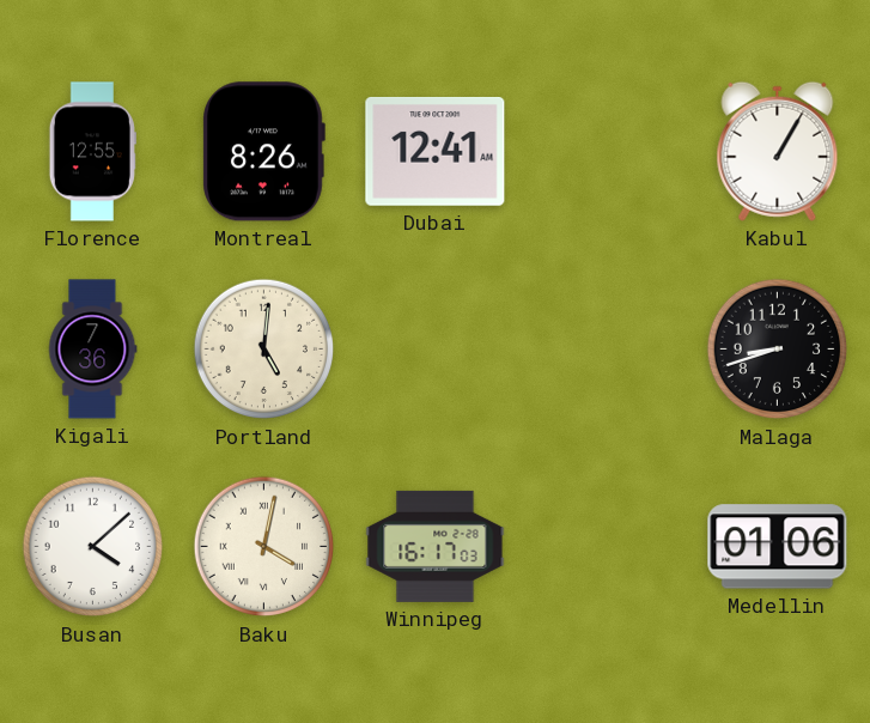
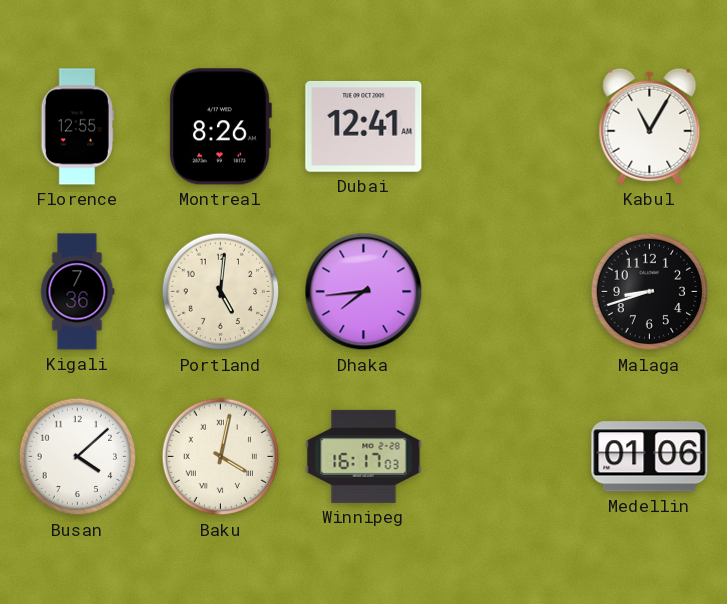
Kabul: 1:05 -> 11:05
Dhaka: none -> 7:44
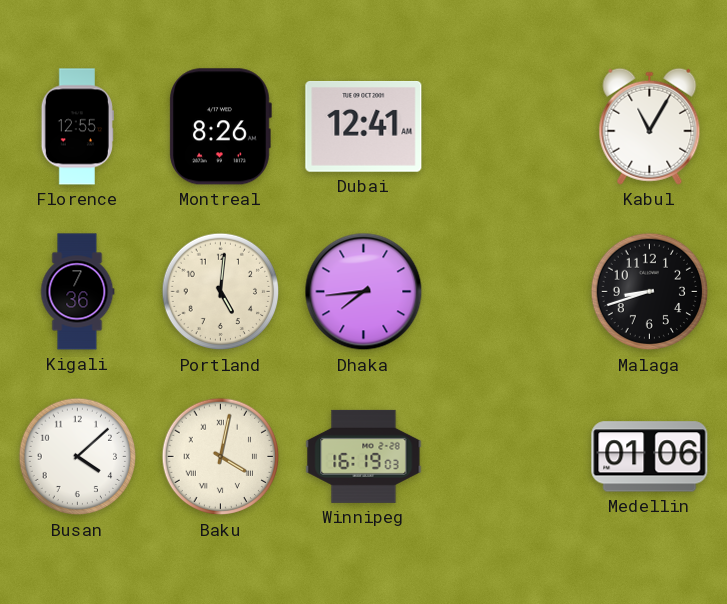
Winnipeg: 16:17 -> 16:19
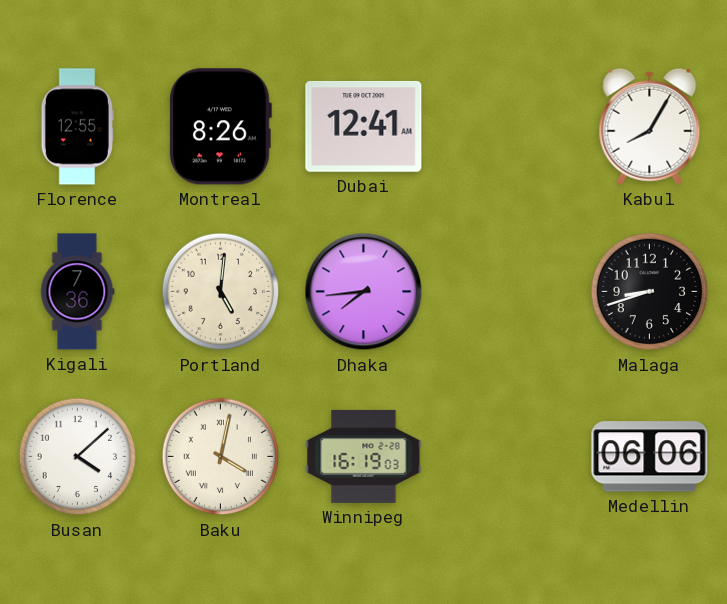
Kabul: 11:05 -> 8:05
Medellin: 01:06 -> 06:06
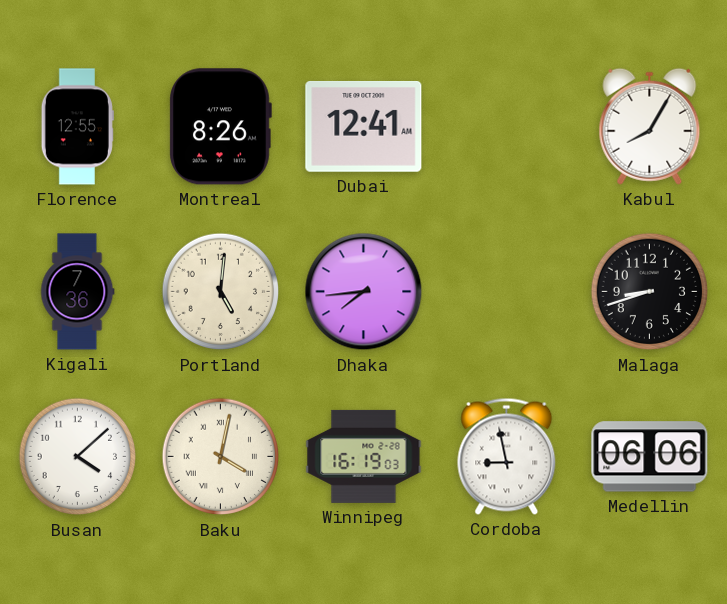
Cordoba: none -> 8:58
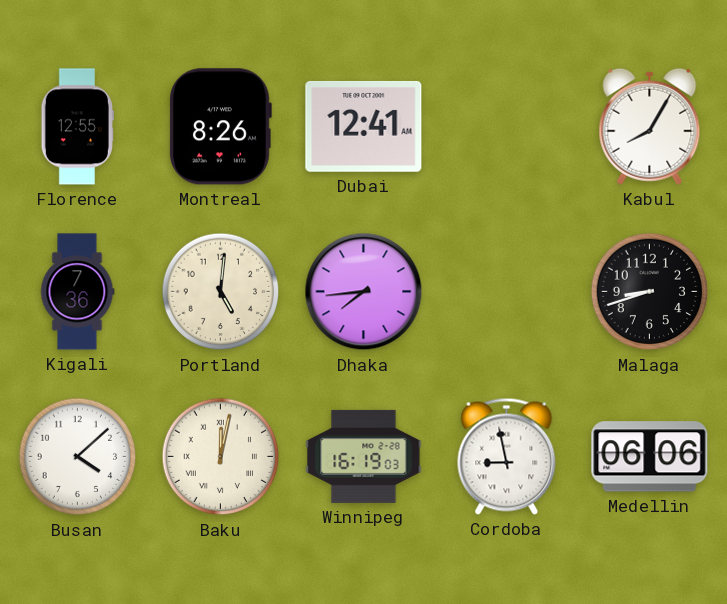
Baku: 4:02 -> 12:02
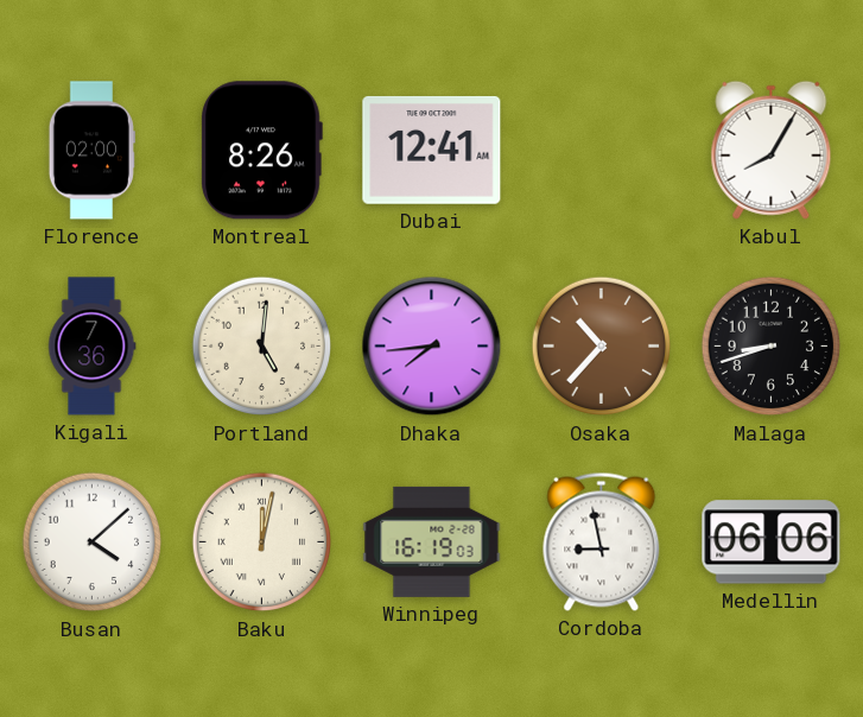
Florence: 12:55 -> 02:00
Osaka: none -> 10:37
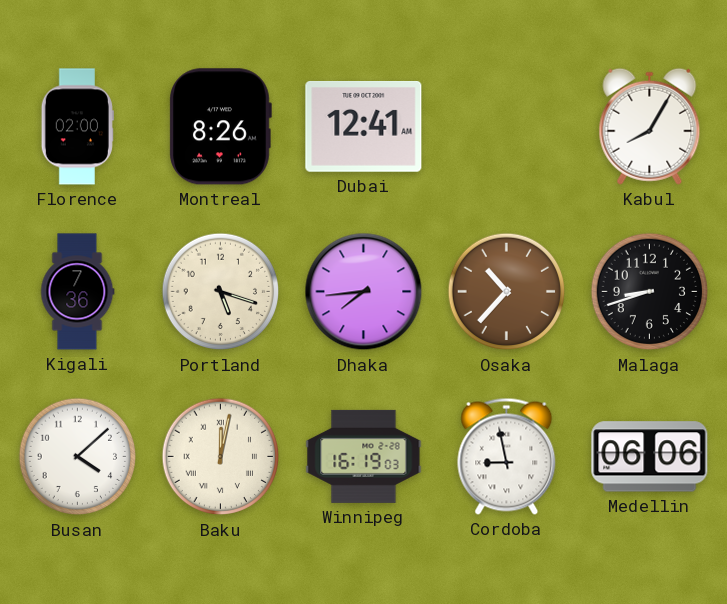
Portland: 5:01 -> 5:18
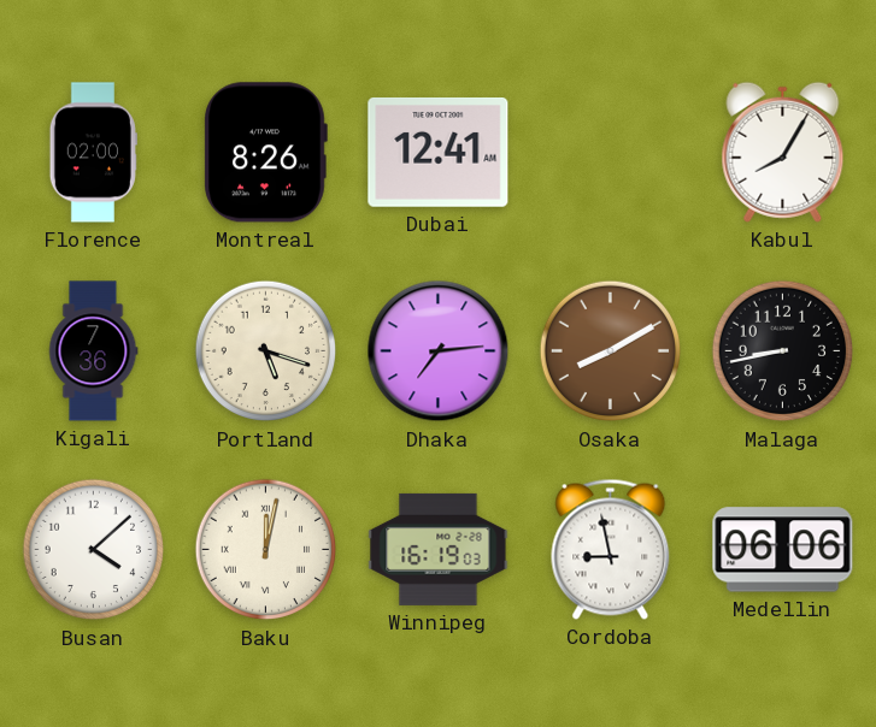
Dhaka: 7:44 -> 7:14
Osaka: 10:37 -> 8:10
Malaga: 8:42 -> 8:43
